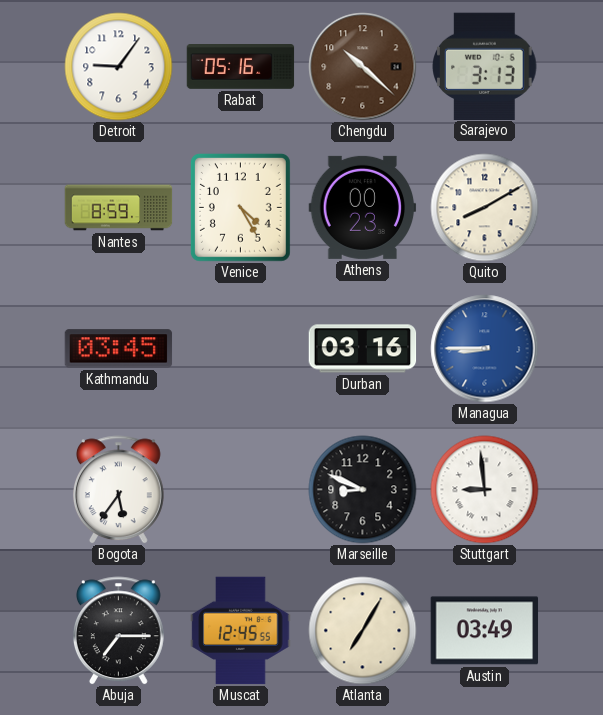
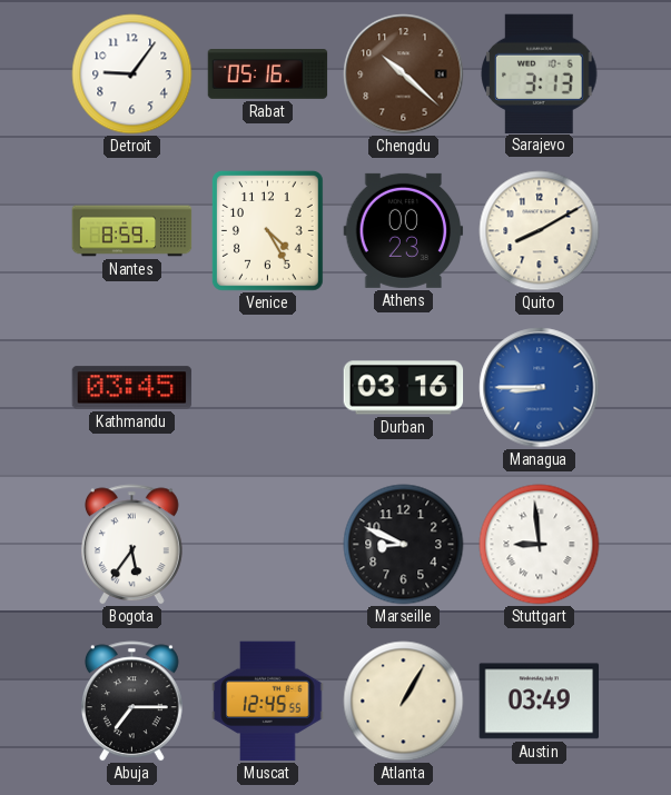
Atlanta: 7:05 -> 1:05
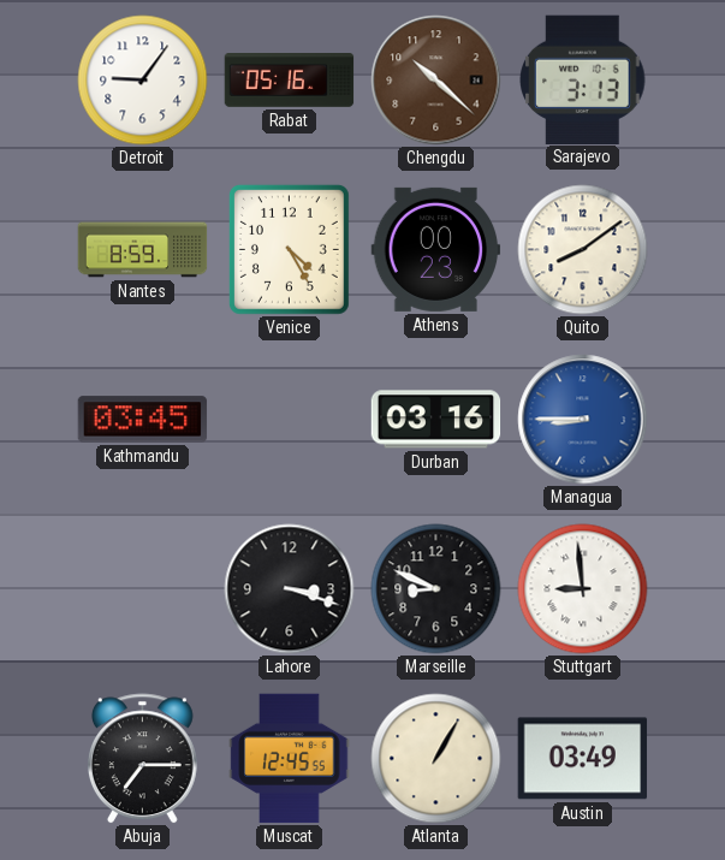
Quito: 8:10 -> 8:09
Bogota: 5:36 -> none
Lahore: none -> 3:18
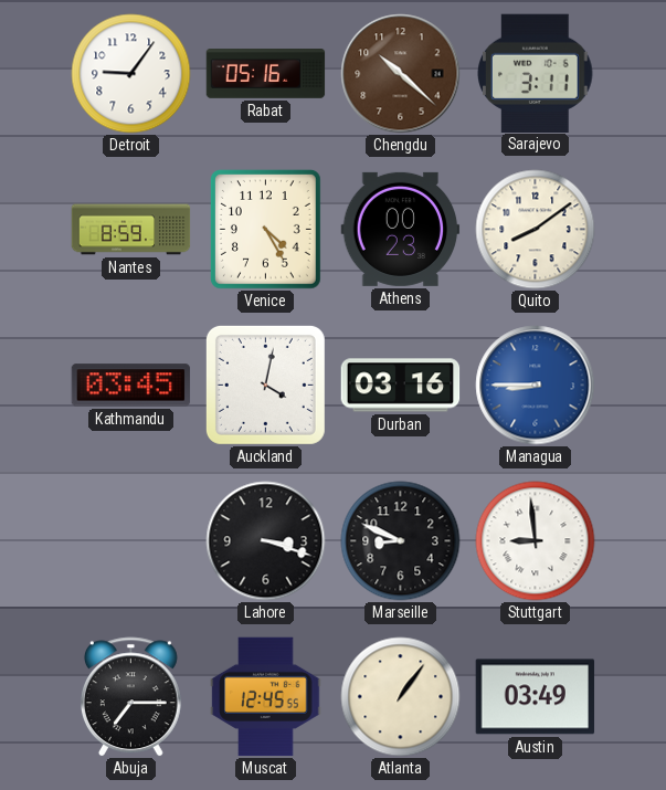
Sarajevo: 3:13 -> 3:11
Auckland: none -> 4:02
Atlanta: 1:05 -> 1:06
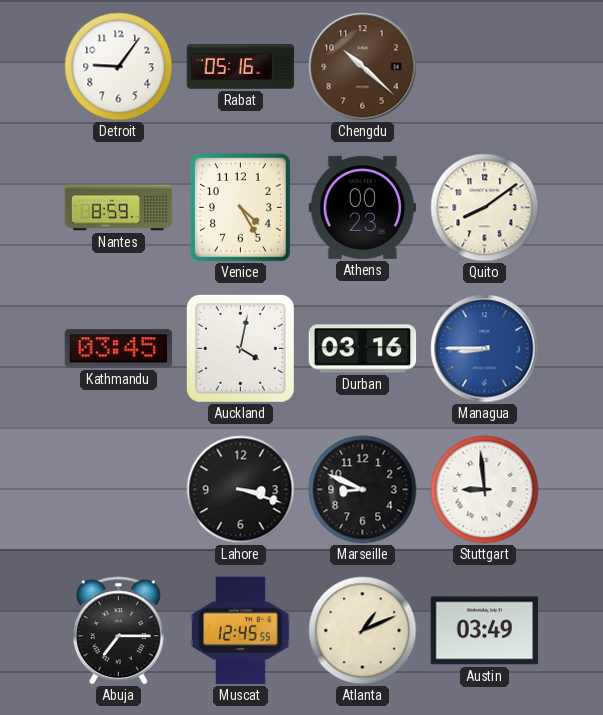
Sarajevo: 3:11 -> none
Atlanta: 1:06 -> 1:11
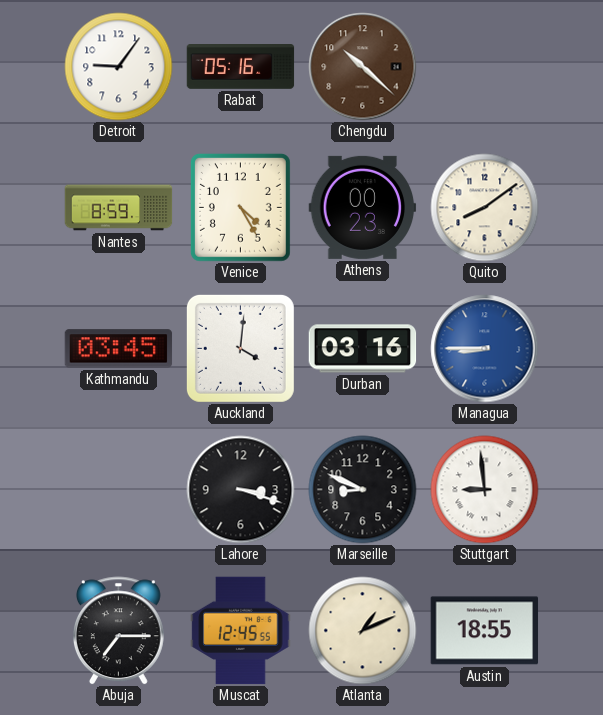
Auckland: 4:02 -> 4:01
Austin: 03:49 -> 18:55
